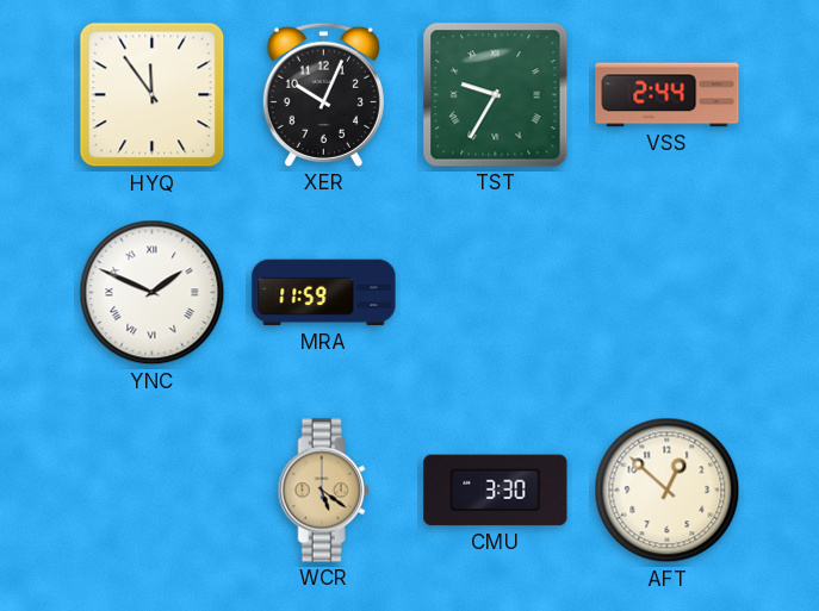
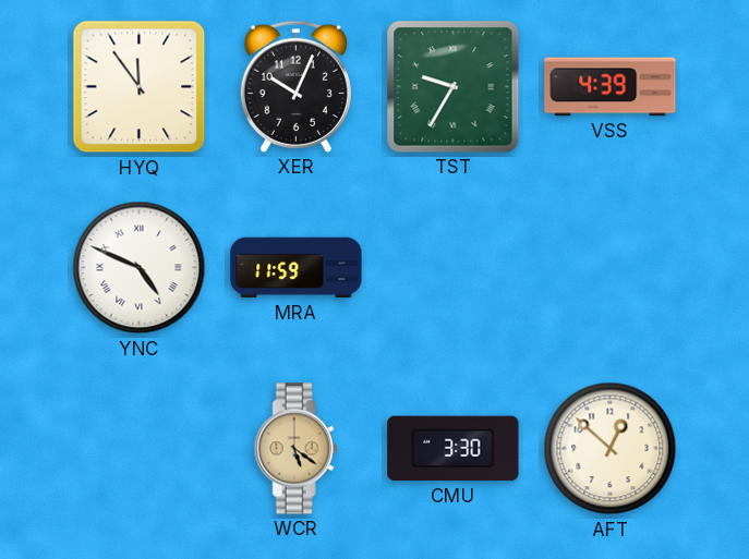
VSS: 2:44 -> 4:39
YNC: 1:49 -> 4:49
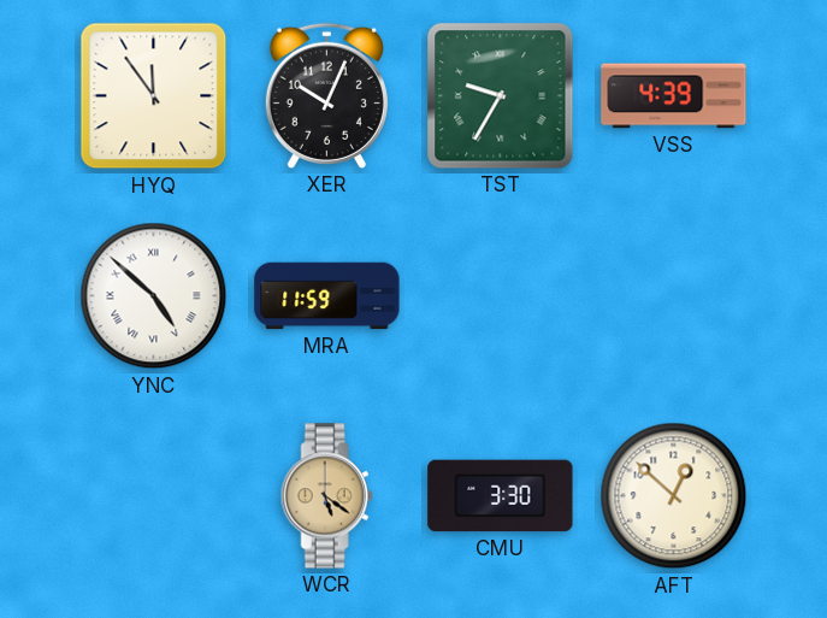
YNC: 4:49 -> 4:52
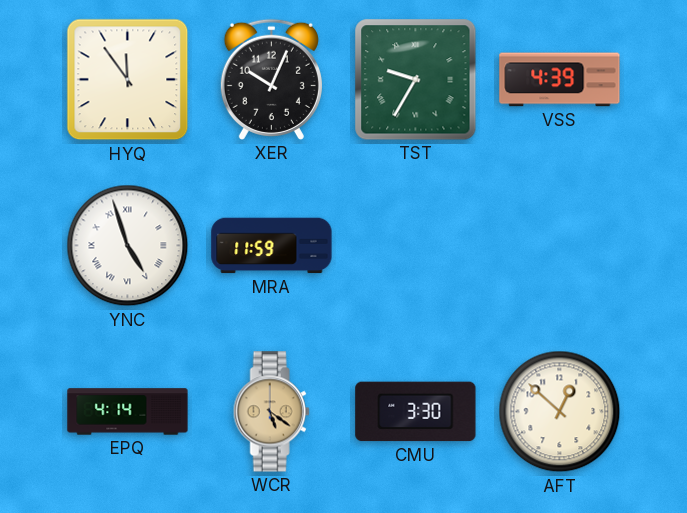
YNC: 4:52 -> 4:57
EPQ: none -> 4:14
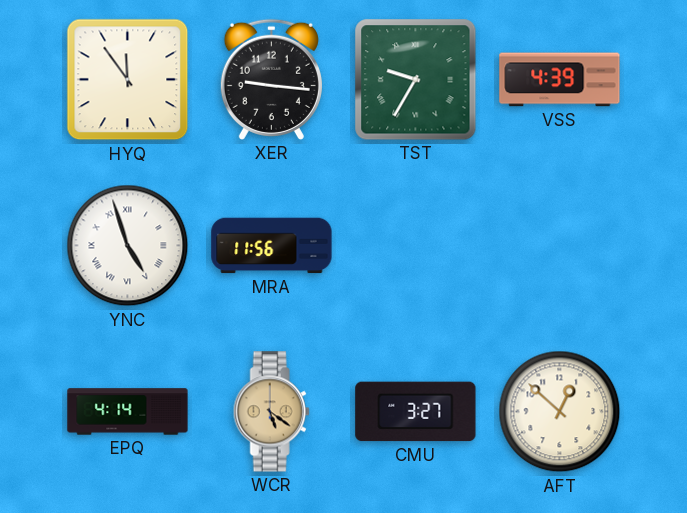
XER: 10:04 -> 9:16
MRA: 11:59 -> 11:56
CMU: 3:30 -> 3:27
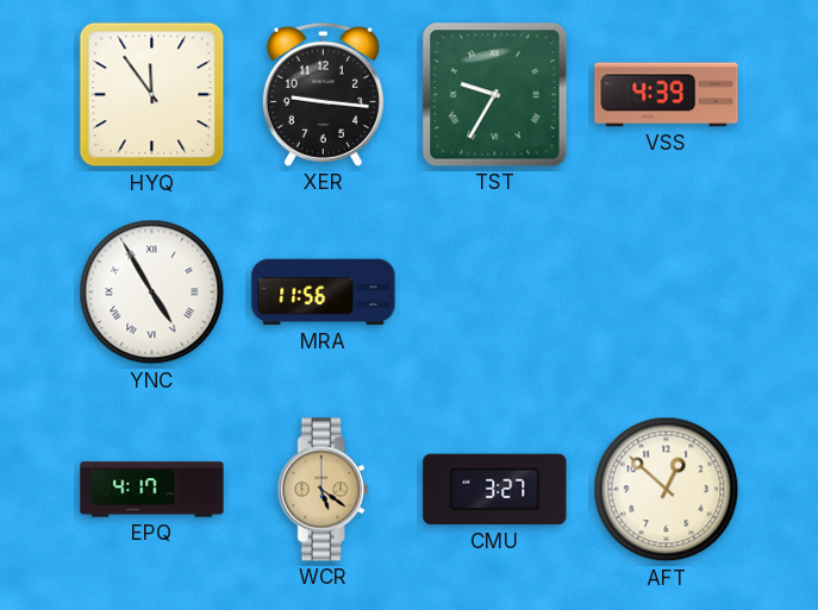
YNC: 4:57 -> 4:55
EPQ: 4:14 -> 4:17
